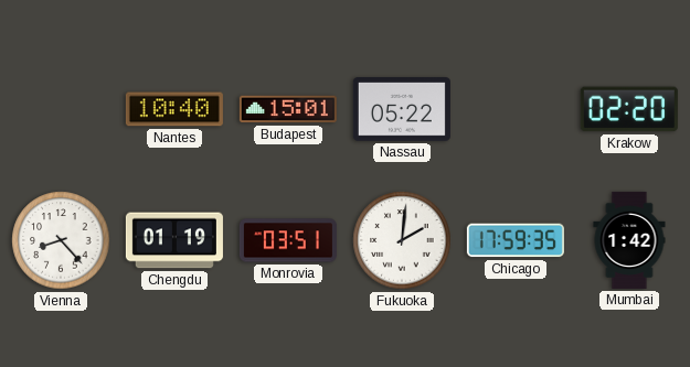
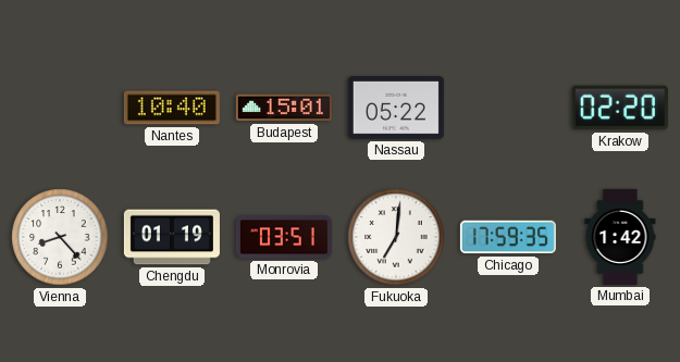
Fukuoka: 2:01 -> 7:01
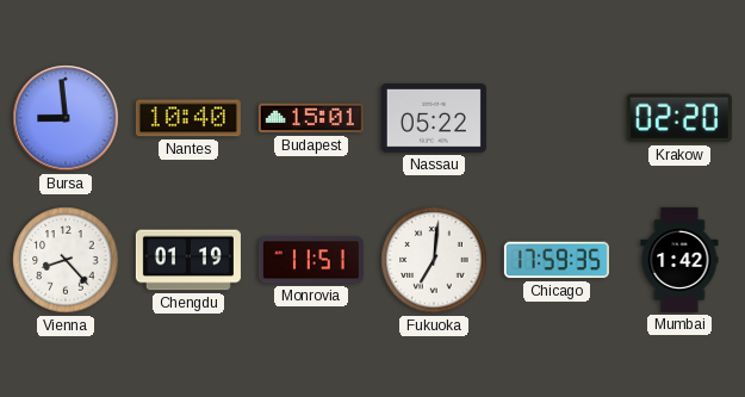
Bursa: none -> 8:59
Monrovia: 03:51 -> 11:51
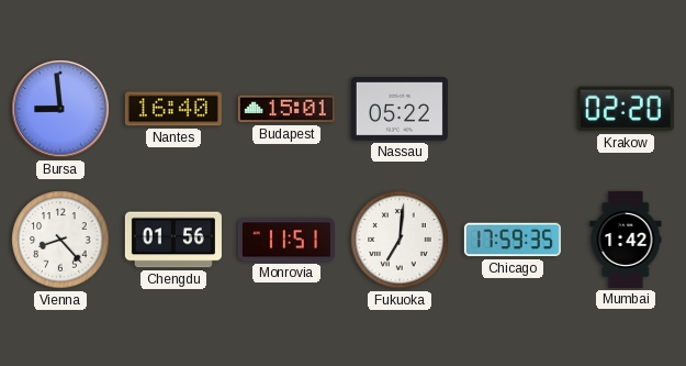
Nantes: 10:40 -> 16:40
Chengdu: 01:19 -> 01:56
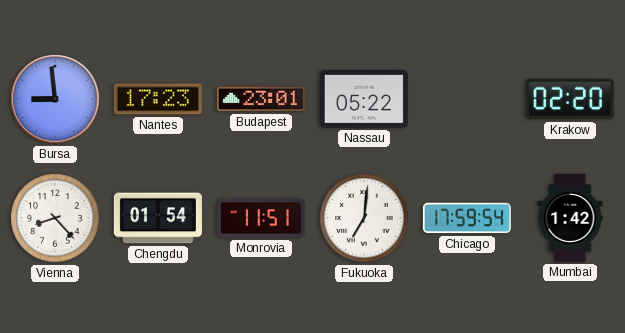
Nantes: 16:40 -> 17:23
Budapest: 15:01 -> 23:01
Chengdu: 01:56 -> 01:54
Chicago: 17:59:35 -> 17:59:54
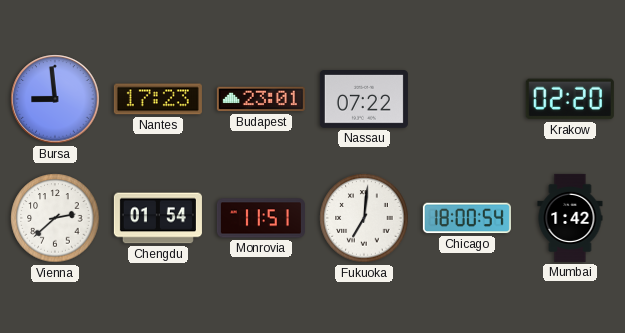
Nassau: 05:22 -> 07:22
Vienna: 8:23 -> 2:38
Chicago: 17:59 -> 18:00
